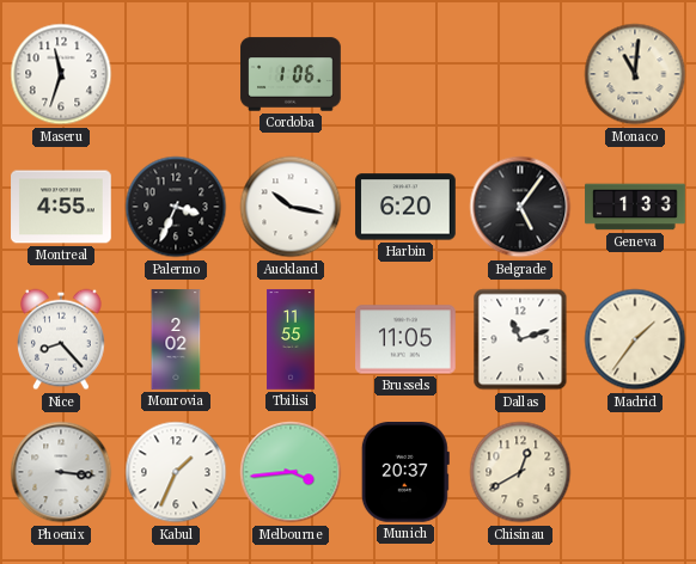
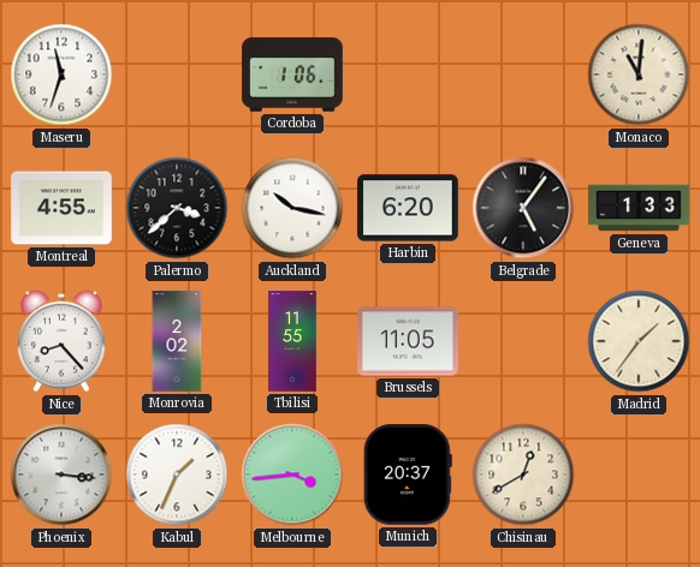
Palermo: 3:34 -> 3:38
Dallas: 11:12 -> none
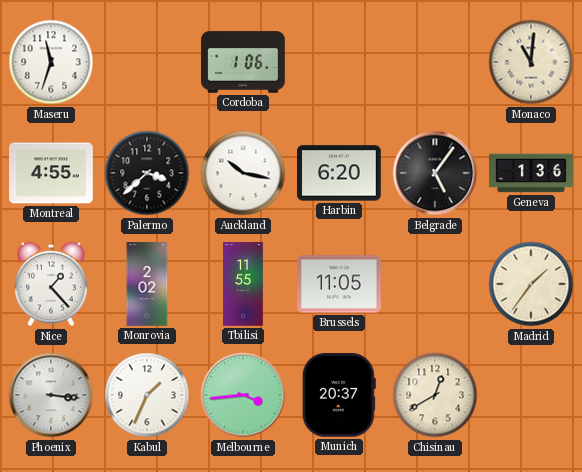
Geneva: 1:33 -> 1:36
Nice: 8:23 -> 1:23
